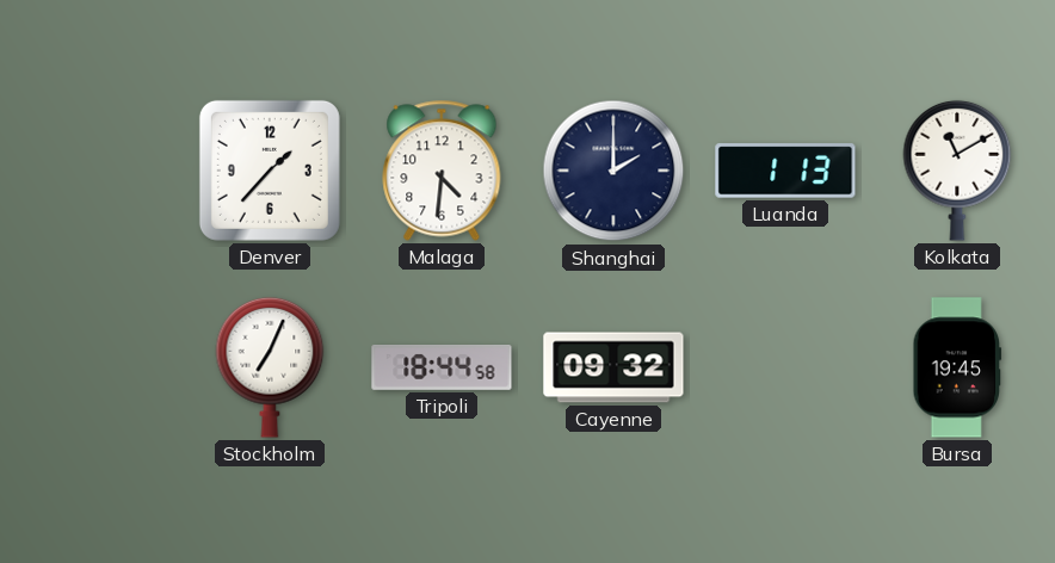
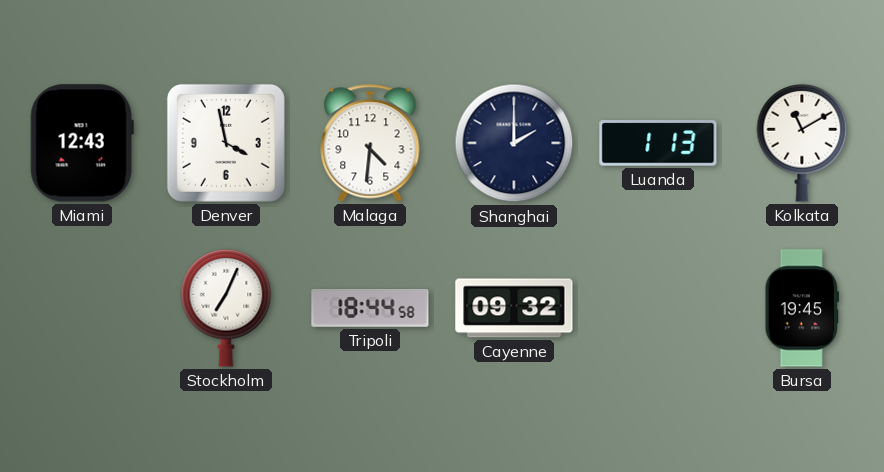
Miami: none -> 12:43
Denver: 1:37 -> 3:58
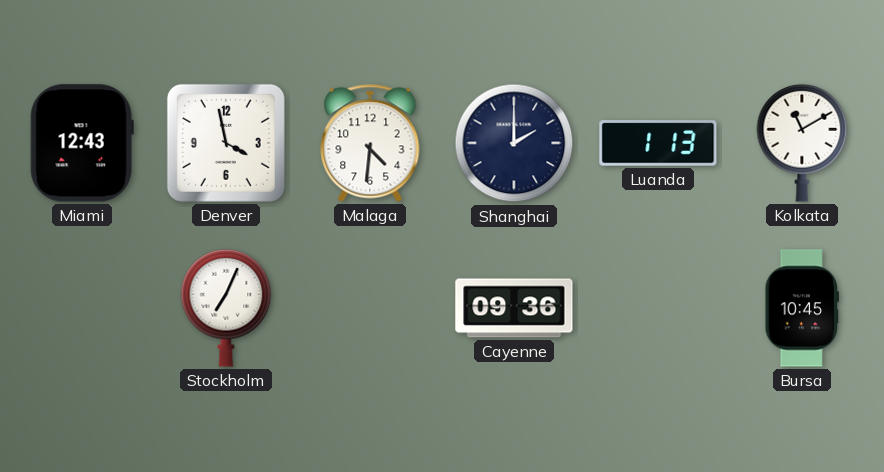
Tripoli: 18:44 -> none
Cayenne: 09:32 -> 09:36
Bursa: 19:45 -> 10:45
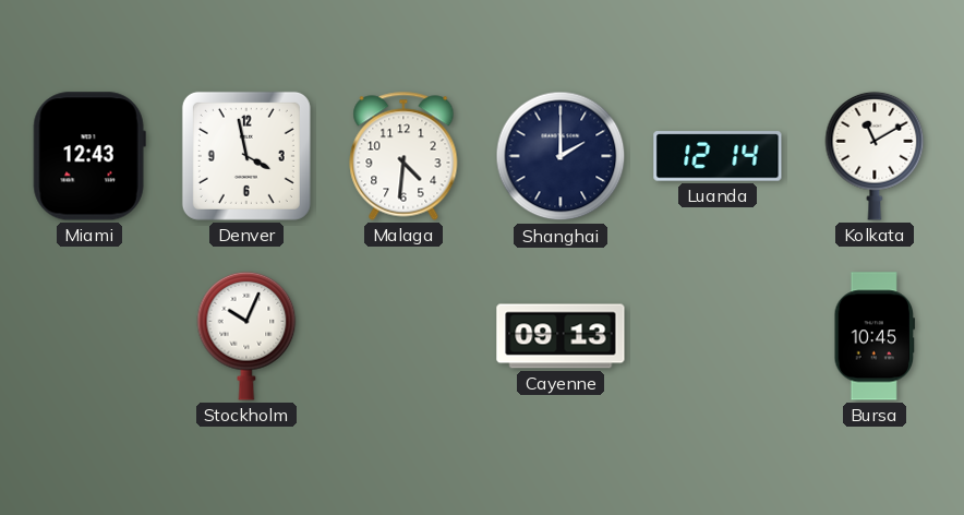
Luanda: 1:13 -> 12:14
Stockholm: 7:04 -> 10:04
Cayenne: 09:36 -> 09:13
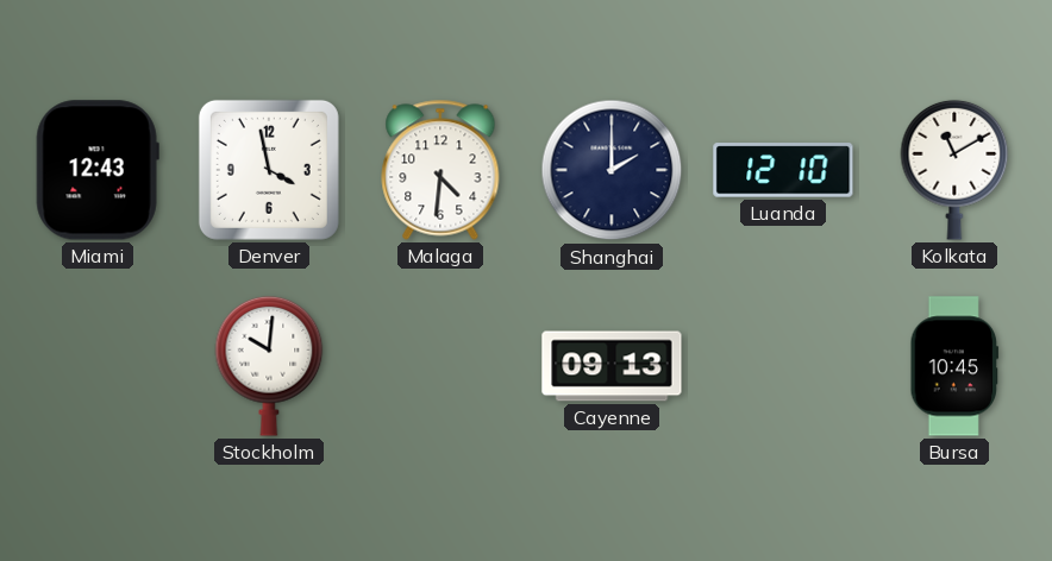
Luanda: 12:14 -> 12:10
Stockholm: 10:04 -> 10:01
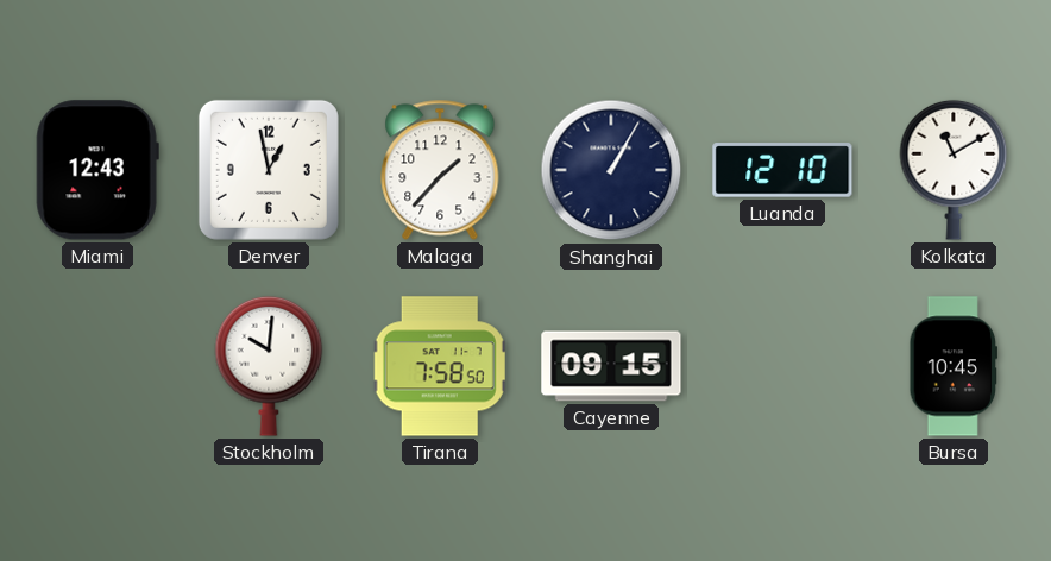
Denver: 3:58 -> 12:58
Malaga: 4:31 -> 1:37
Shanghai: 2:00 -> 1:05
Tirana: none -> 7:58
Cayenne: 09:13 -> 09:15
